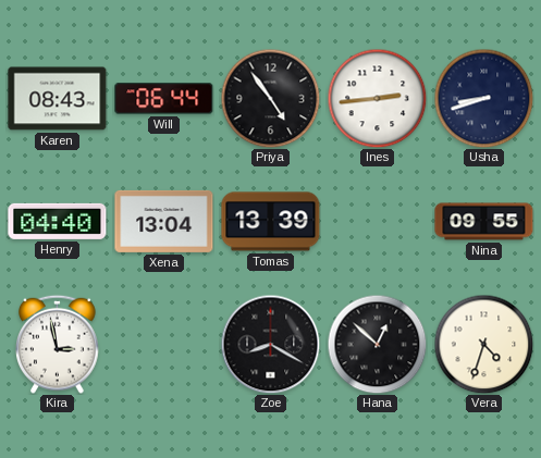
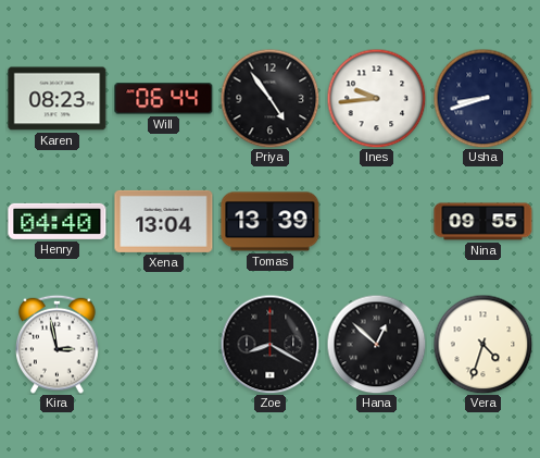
Karen: 08:43 -> 08:23
Ines: 2:44 -> 9:44
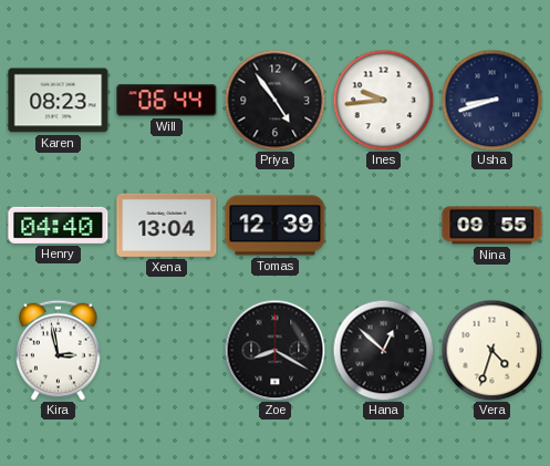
Tomas: 13:39 -> 12:39
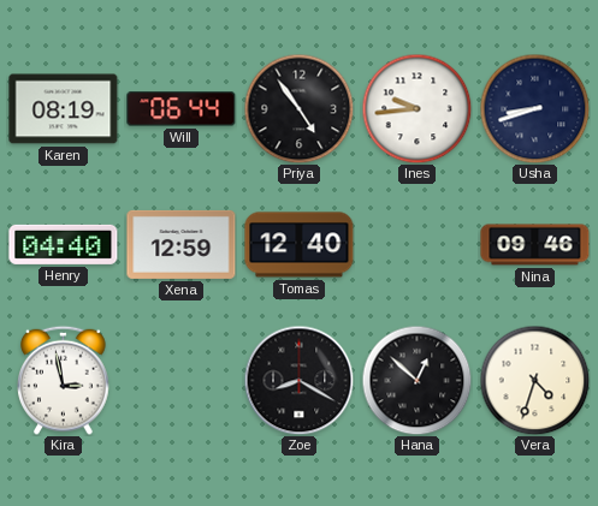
Karen: 08:23 -> 08:19
Xena: 13:04 -> 12:59
Tomas: 12:39 -> 12:40
Nina: 09:55 -> 09:46
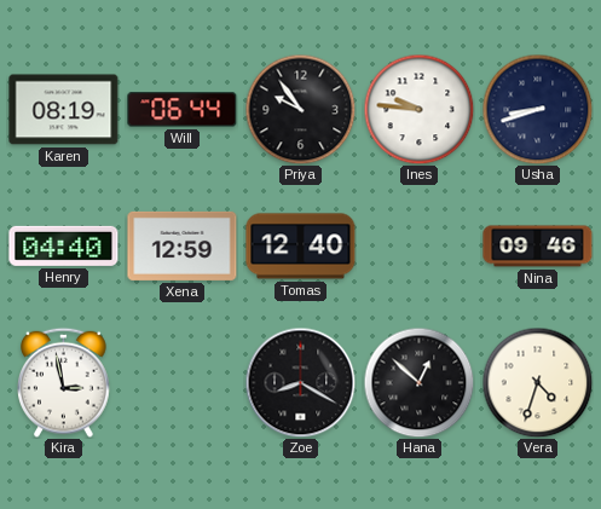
Priya: 4:54 -> 9:54
Ines: 9:44 -> 9:46
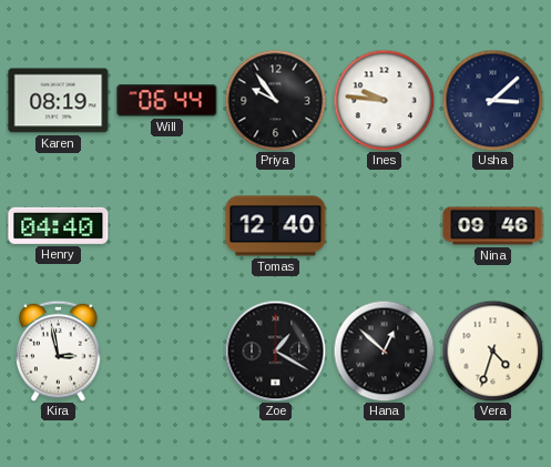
Usha: 8:42 -> 3:08
Xena: 12:59 -> none
Zoe: 8:20 -> 1:20
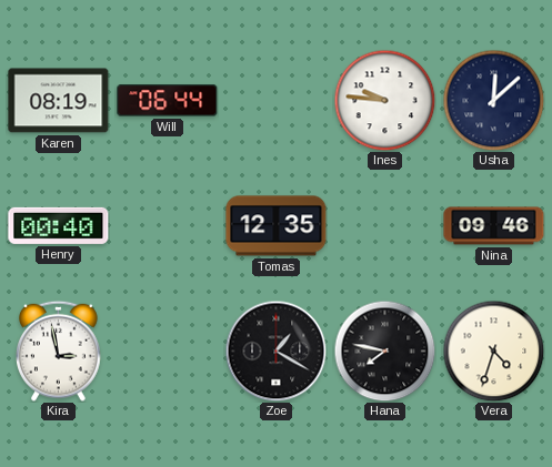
Priya: 9:54 -> none
Usha: 3:08 -> 12:08
Henry: 04:40 -> 00:40
Tomas: 12:40 -> 12:35
Hana: 12:52 -> 7:47
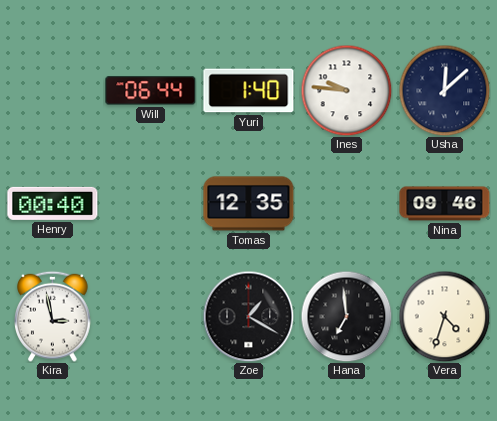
Karen: 08:19 -> none
Yuri: none -> 1:40
Hana: 7:47 -> 6:59
